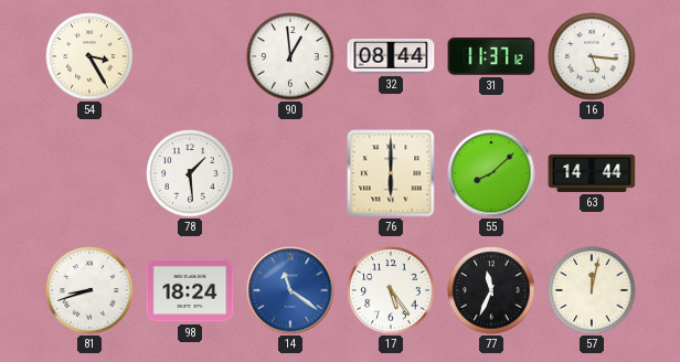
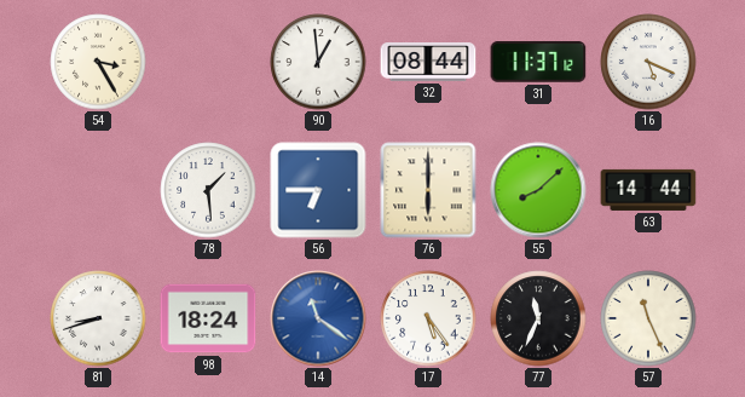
16: 5:16 -> 5:19
56: none -> 6:45
57: 12:02 -> 11:26
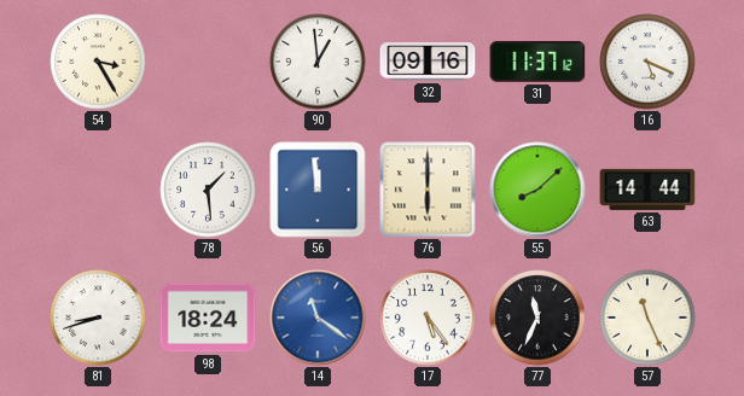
32: 08:44 -> 09:16
56: 6:45 -> 11:59
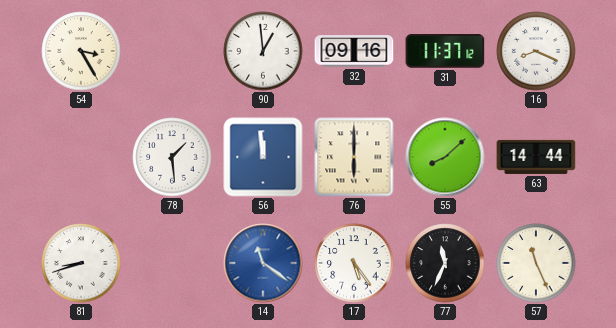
16: 5:19 -> 8:19
98: 18:24 -> none
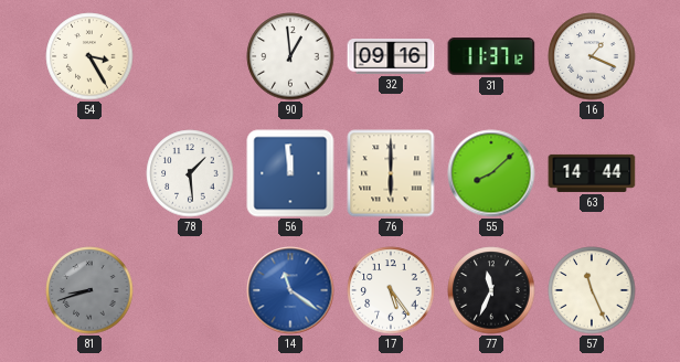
16: 8:19 -> 1:19
81 dial: white -> grey
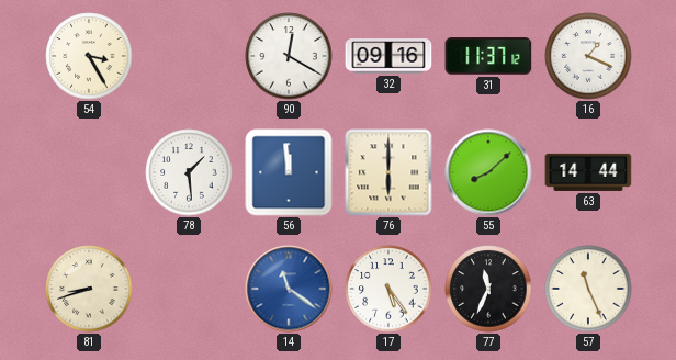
90: 12:59 -> 12:20
81 dial: grey -> cream
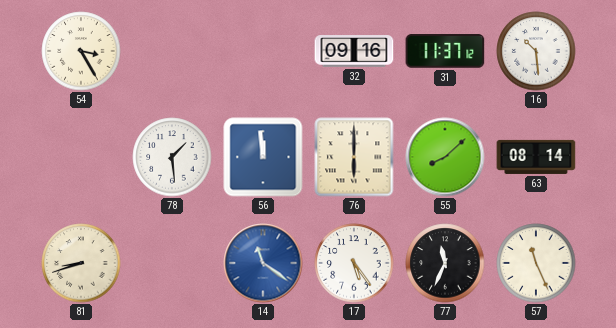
90: 12:20 -> none
16: 1:19 -> 10:29
63: 14:44 -> 08:14
